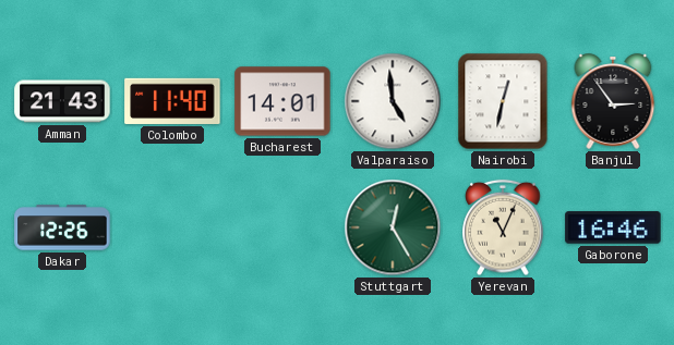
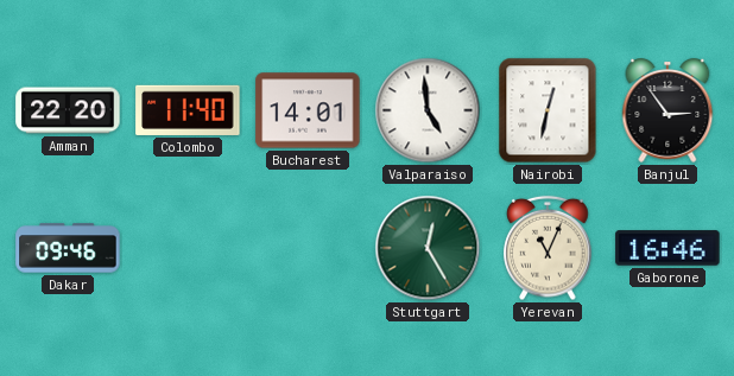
Amman: 21:43 -> 22:20
Dakar: 12:26 -> 09:46
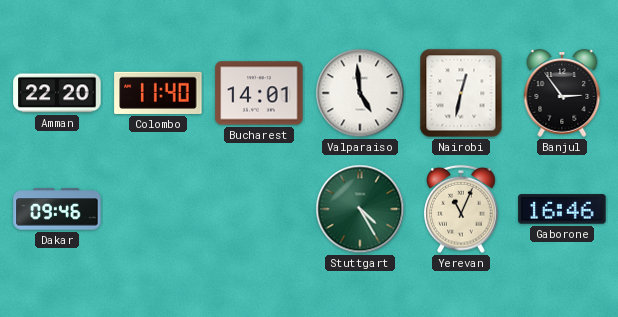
Stuttgart: 12:25 -> 4:25
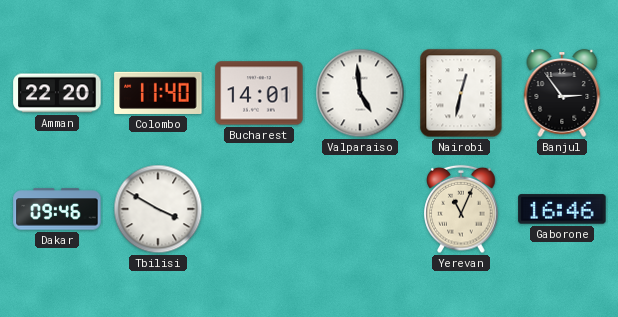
Tbilisi: none -> 3:50
Stuttgart: 4:25 -> none
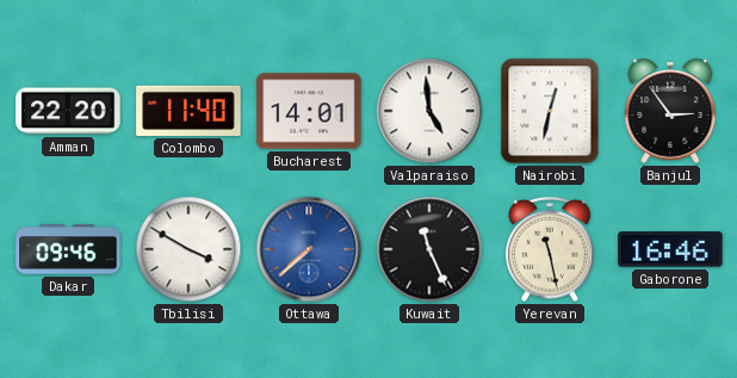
Ottawa: none -> 7:38
Kuwait: none -> 11:26
Yerevan: 11:04 -> 11:28
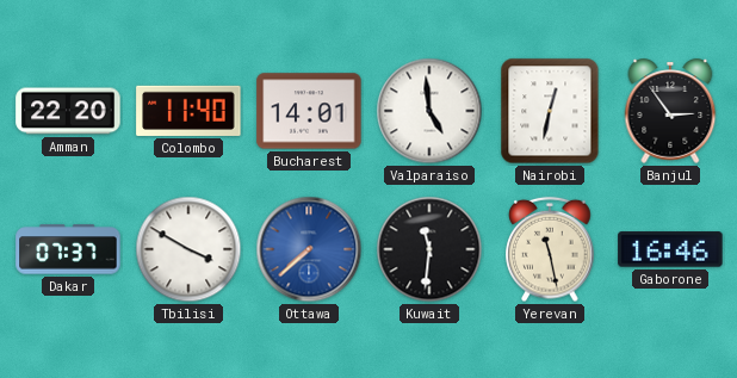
Dakar: 09:46 -> 07:37
Kuwait: 11:26 -> 11:31
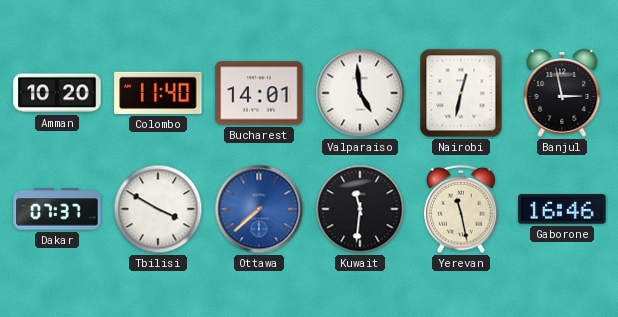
Amman: 22:20 -> 10:20
Banjul: 2:54 -> 2:58
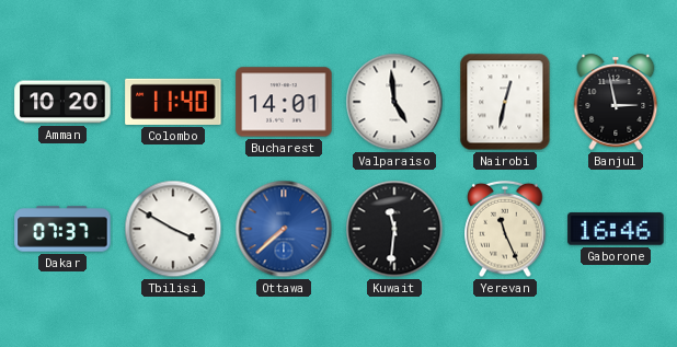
Yerevan: 11:28 -> 11:26
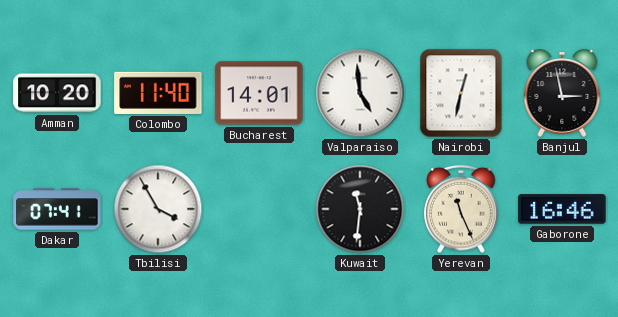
Dakar: 07:37 -> 07:41
Tbilisi: 3:50 -> 3:55
Ottawa: 7:38 -> none
